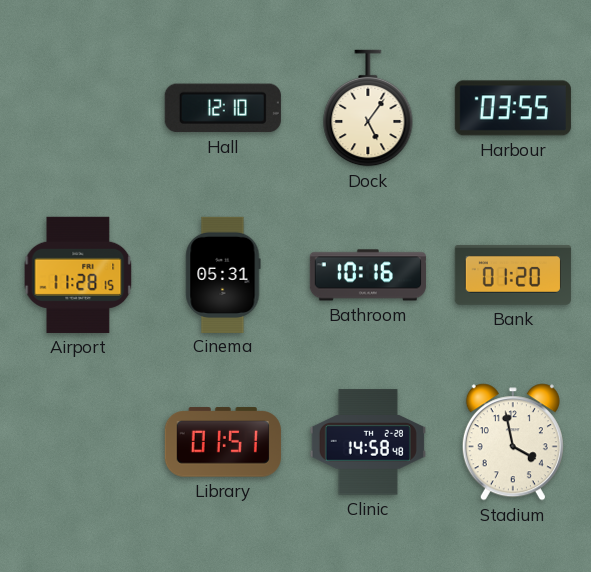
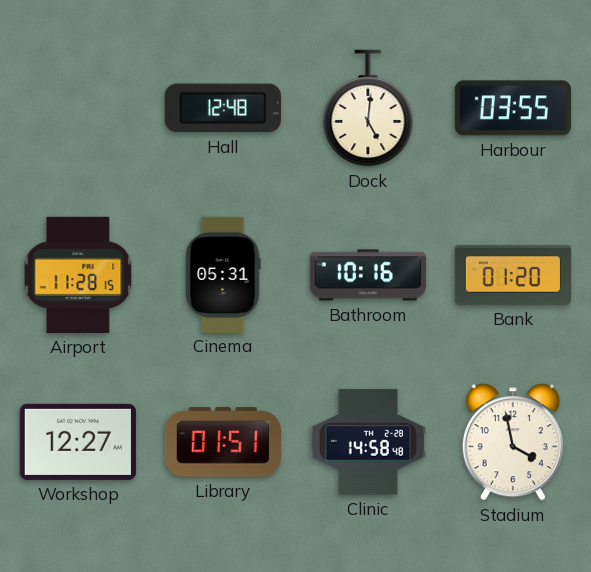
Hall: 12:10 -> 12:48
Dock: 5:06 -> 5:01
Workshop: none -> 12:27
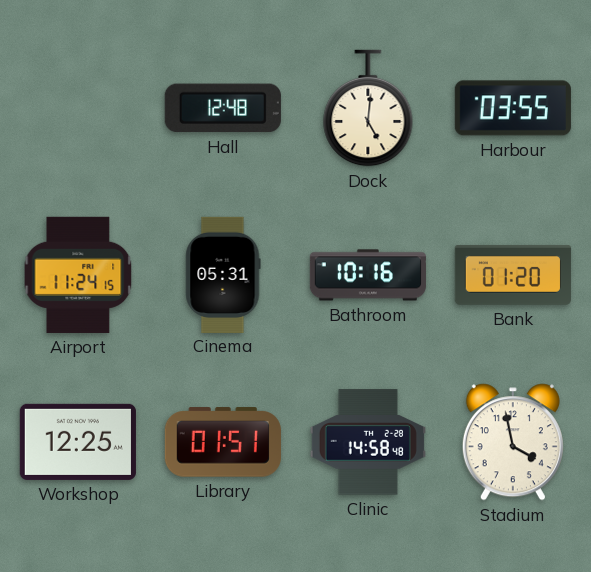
Airport: 11:28 -> 11:24
Workshop: 12:27 -> 12:25
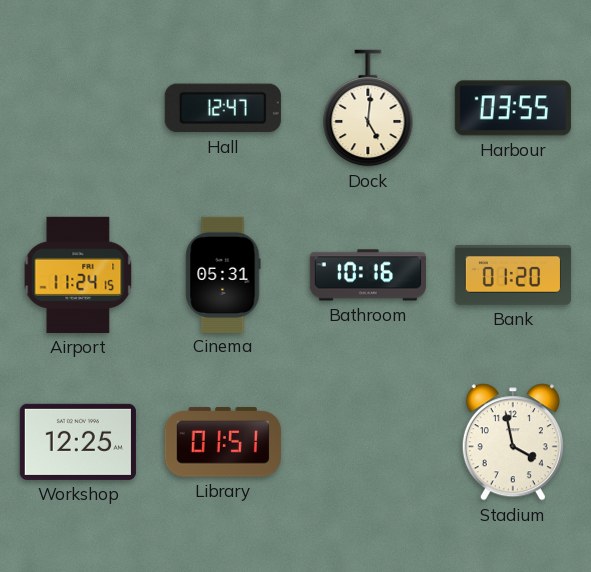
Hall: 12:48 -> 12:47
Clinic: 14:58 -> none
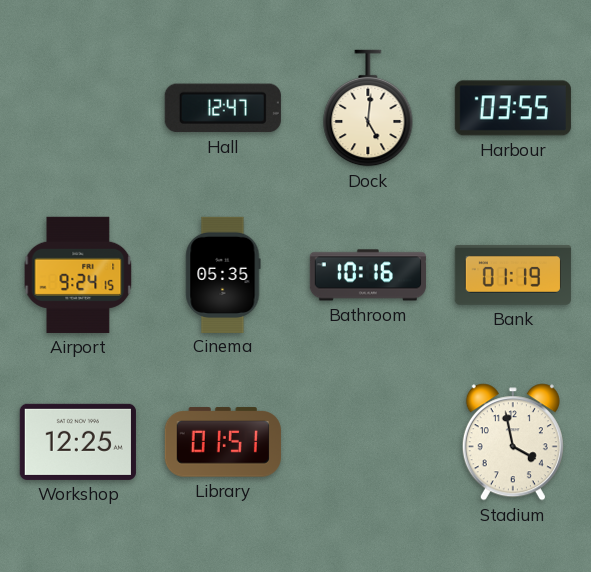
Airport: 11:24 -> 9:24
Cinema: 05:31 -> 05:35
Bank: 01:20 -> 01:19
